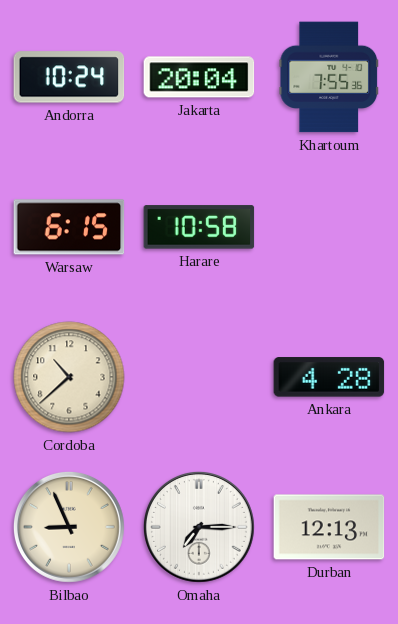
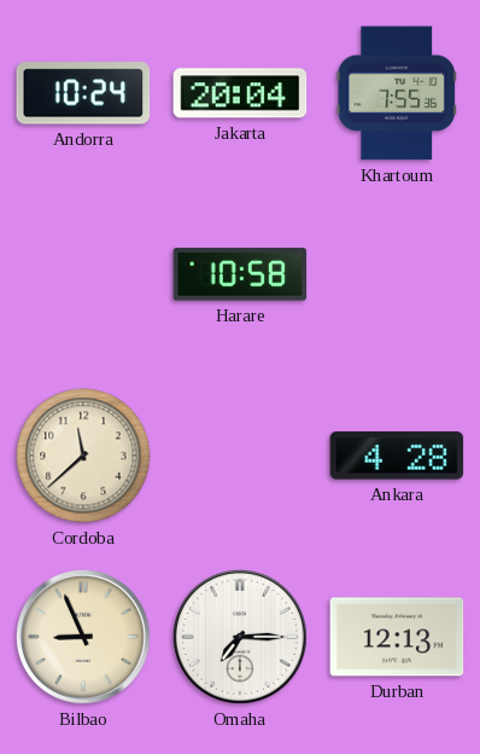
Warsaw: 6:15 -> none
Cordoba: 10:38 -> 11:38
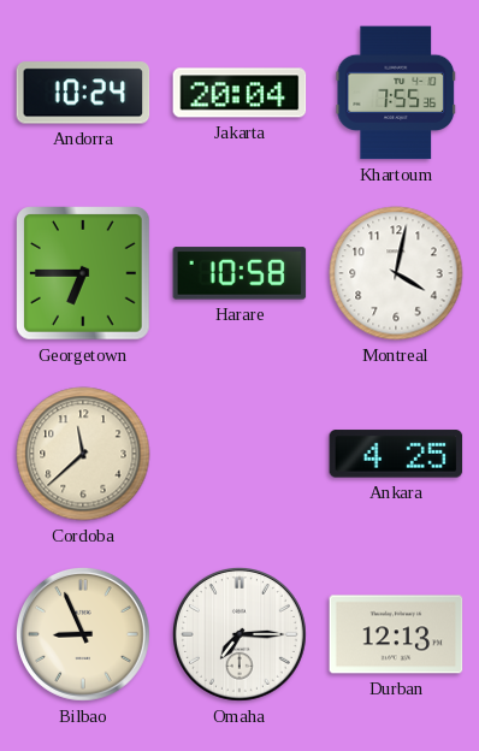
Georgetown: none -> 6:45
Montreal: none -> 4:02
Ankara: 4:28 -> 4:25
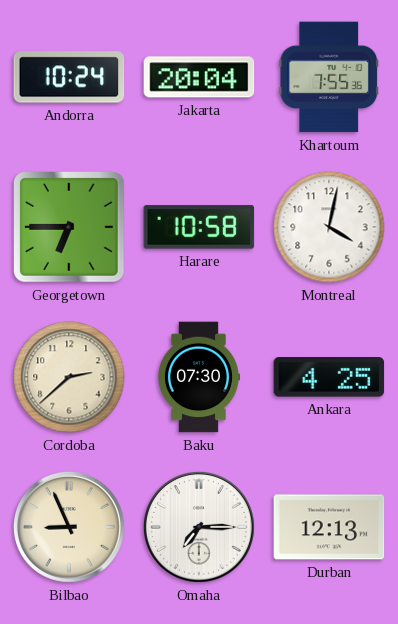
Cordoba: 11:38 -> 2:38
Baku: none -> 07:30
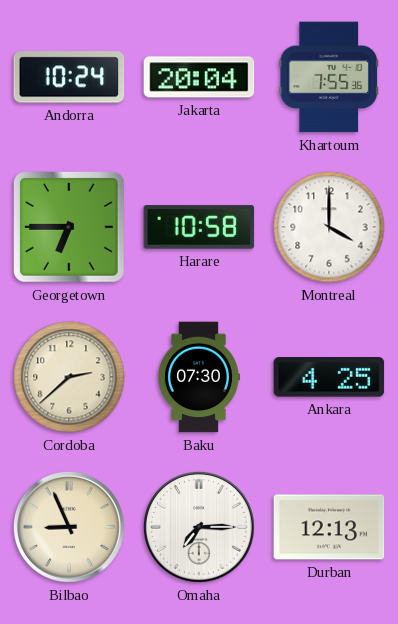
Montreal: 4:02 -> 4:00
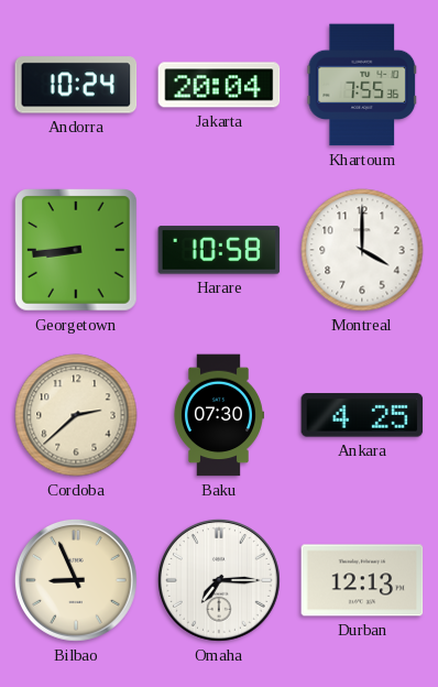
Georgetown: 6:45 -> 8:44
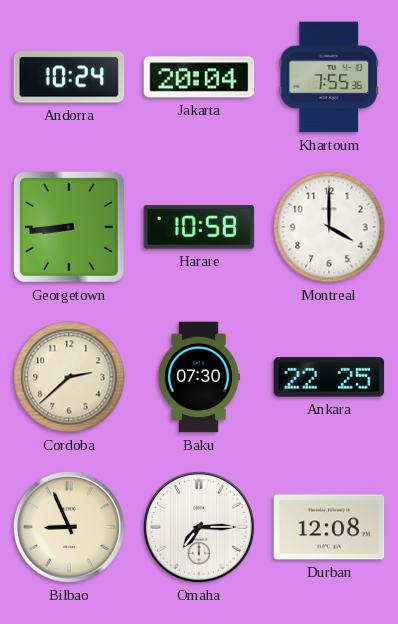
Ankara: 4:25 -> 22:25
Durban: 12:13 -> 12:08
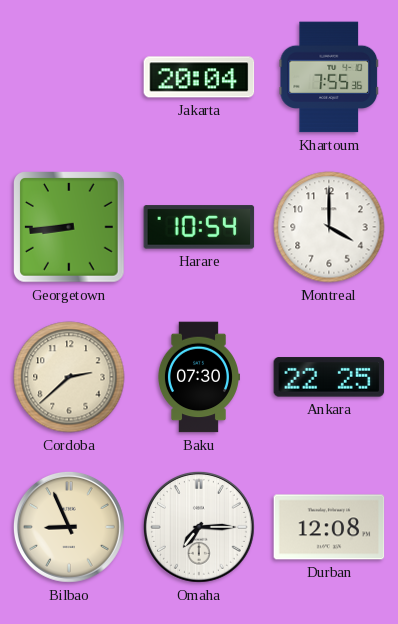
Andorra: 10:24 -> none
Harare: 10:58 -> 10:54
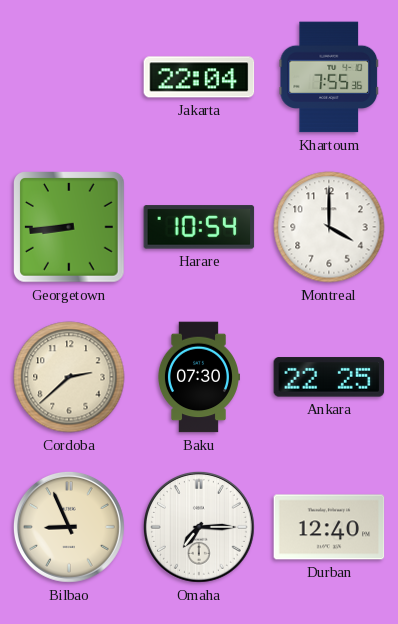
Jakarta: 20:04 -> 22:04
Durban: 12:08 -> 12:40
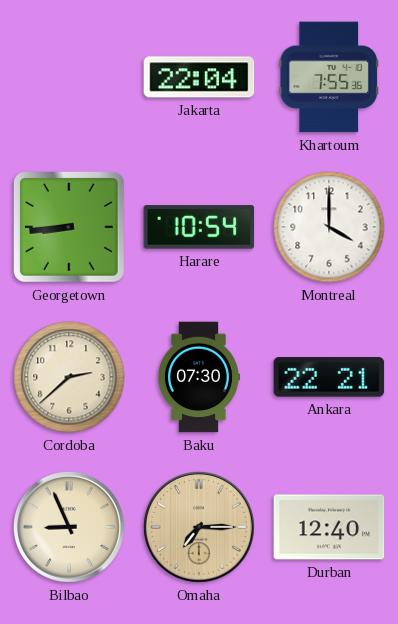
Ankara: 22:25 -> 22:21
Omaha dial: white -> champagne
